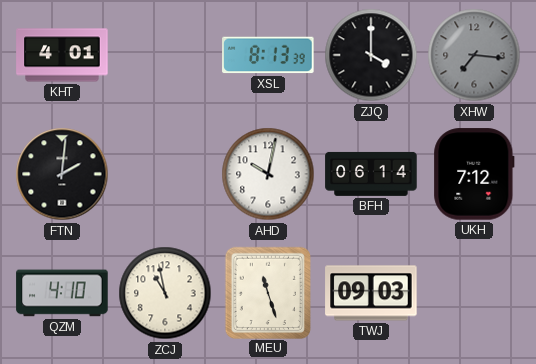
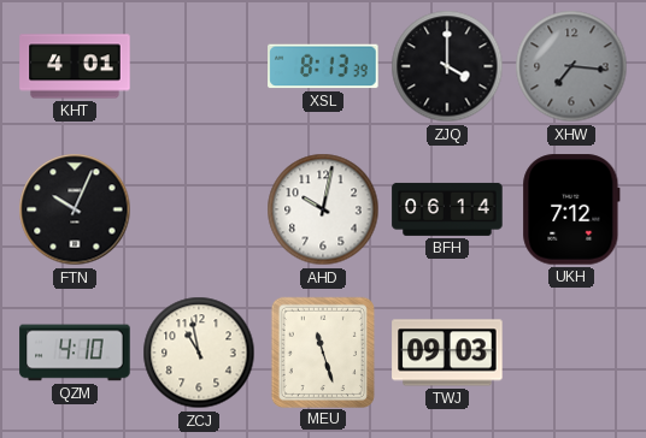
FTN: 2:01 -> 10:04
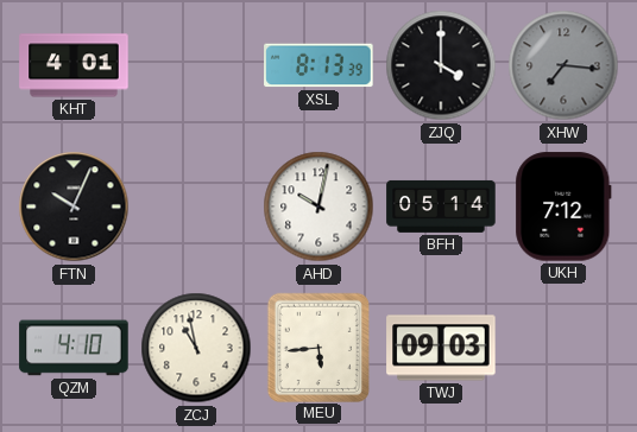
BFH: 06:14 -> 05:14
MEU: 11:27 -> 5:44
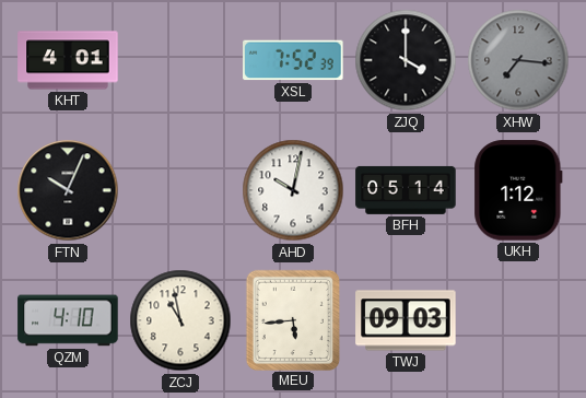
XSL: 8:13 -> 7:52
UKH: 7:12 -> 1:12
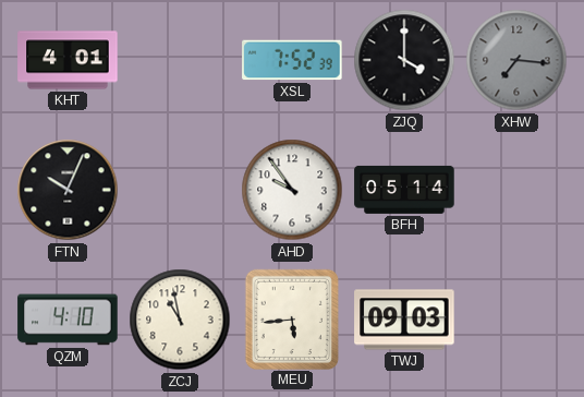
AHD: 10:02 -> 9:54
UKH: 1:12 -> none
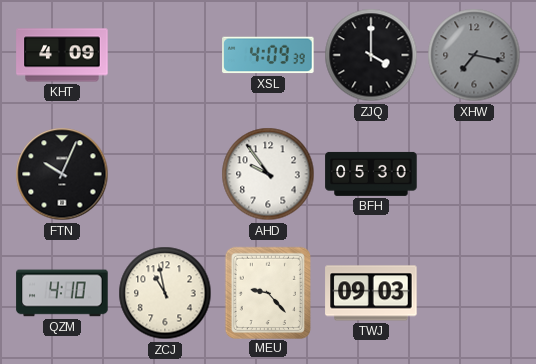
KHT: 4:01 -> 4:09
XSL: 7:52 -> 4:09
XHW: 7:16 -> 7:17
BFH: 05:14 -> 05:30
MEU: 5:44 -> 9:23
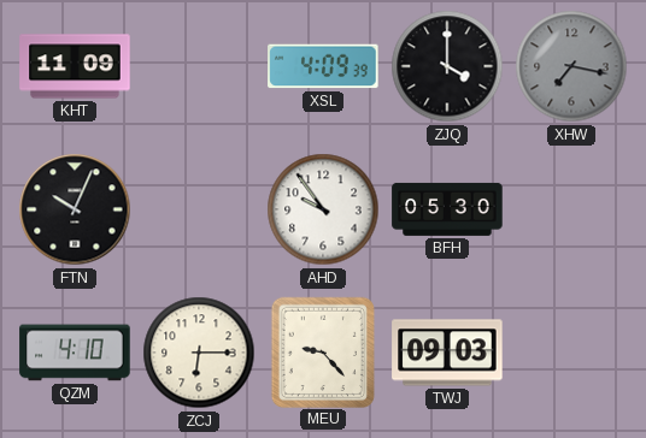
KHT: 4:09 -> 11:09
ZCJ: 10:58 -> 6:15
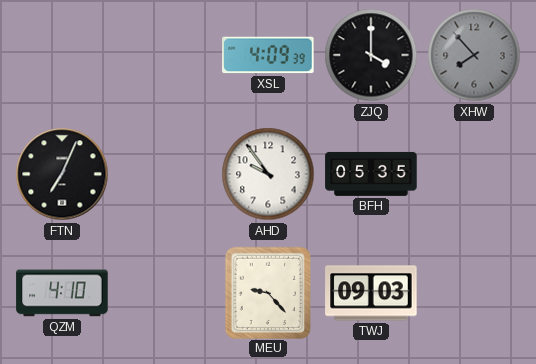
KHT: 11:09 -> none
XHW: 7:17 -> 7:53
FTN: 10:04 -> 7:04
BFH: 05:30 -> 05:35
ZCJ: 6:15 -> none
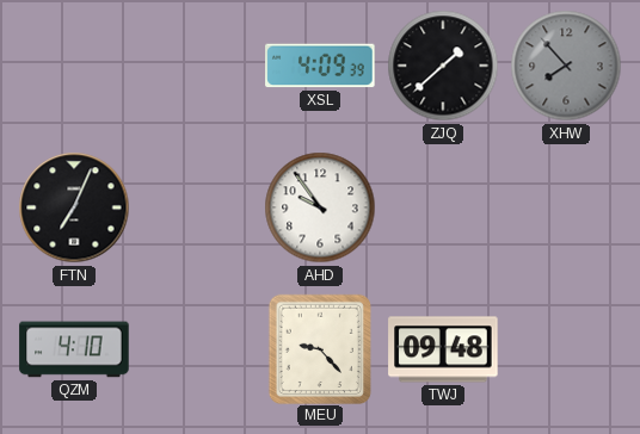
ZJQ: 4:00 -> 1:38
BFH: 05:35 -> none
TWJ: 09:03 -> 09:48
